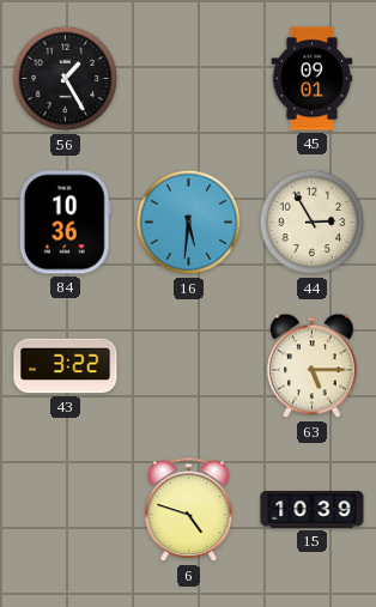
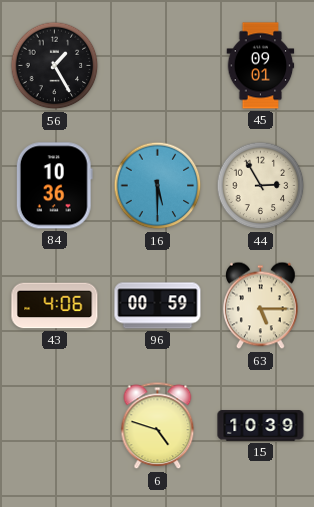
16: 5:31 -> 5:30
43: 3:22 -> 4:06
96: none -> 00:59
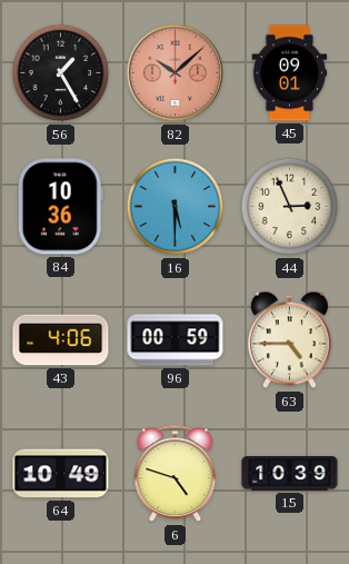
82: none -> 10:08
44: 2:55 -> 2:56
63: 5:15 -> 4:45
64: none -> 10:49
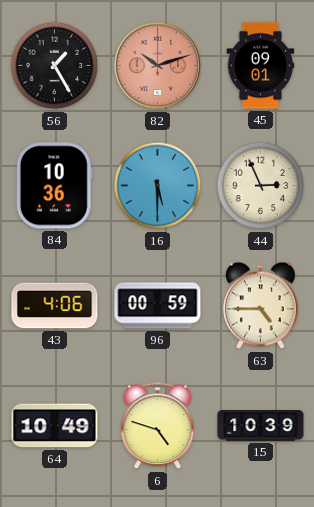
82: 10:08 -> 10:12
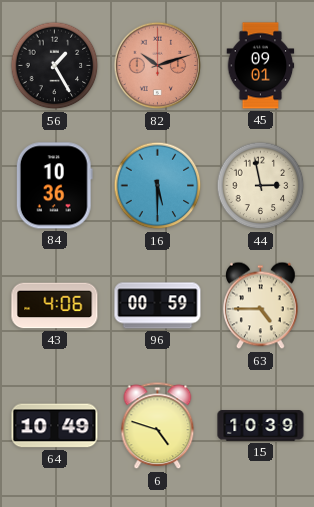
44: 2:56 -> 2:58
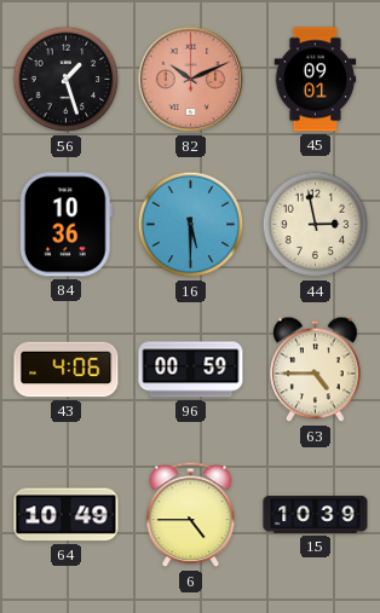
56: 1:25 -> 1:27
82: 10:12 -> 10:11
6: 4:48 -> 4:45
